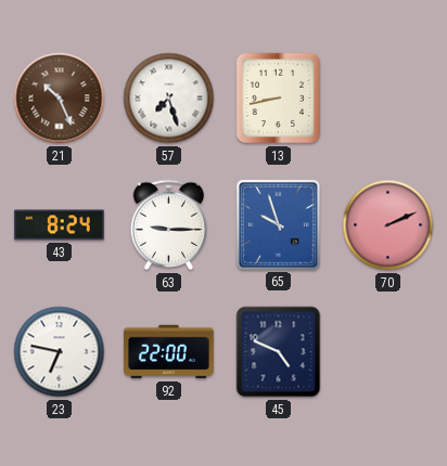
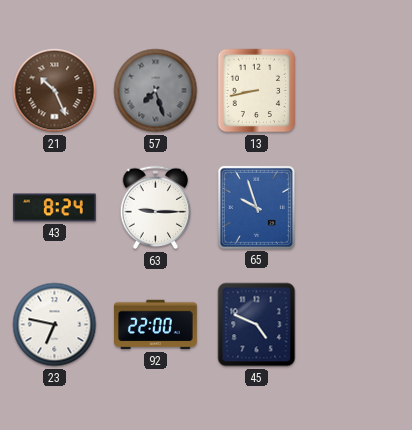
57 dial: white -> grey
70: 2:11 -> none
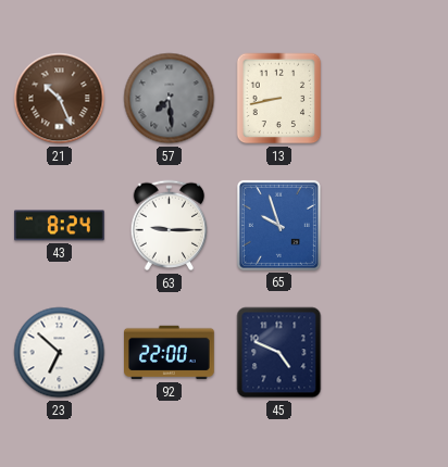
57: 7:27 -> 7:29
23: 6:47 -> 6:52
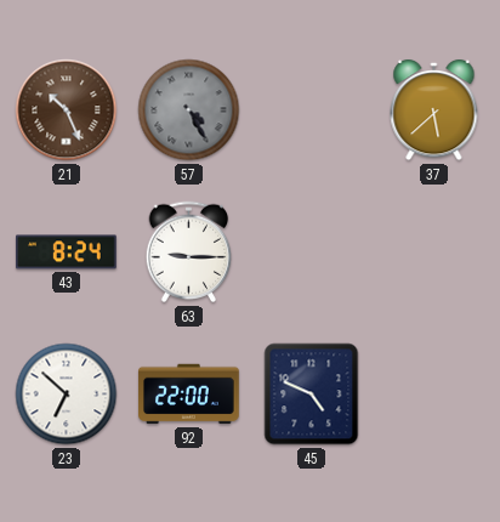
57: 7:29 -> 4:25
13: 8:43 -> none
37: none -> 5:38
65: 9:57 -> none
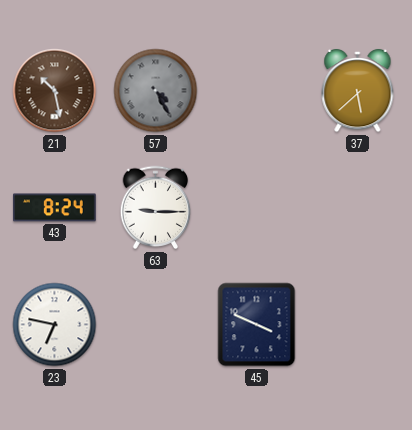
21: 10:26 -> 10:28
23: 6:52 -> 6:47
92: 22:00 -> none
45: 4:49 -> 3:49
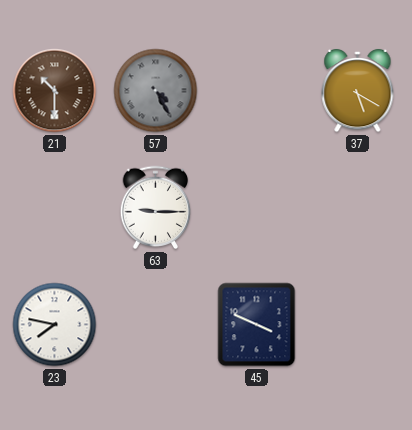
21: 10:28 -> 10:30
37: 5:38 -> 5:20
43: 8:24 -> none
23: 6:47 -> 7:47
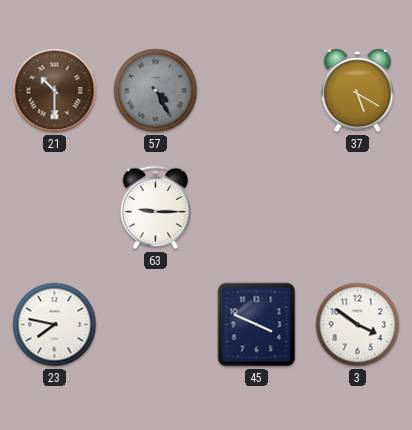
3: none -> 3:51
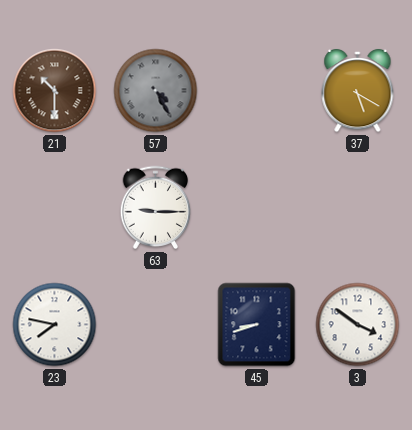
45: 3:49 -> 8:42
